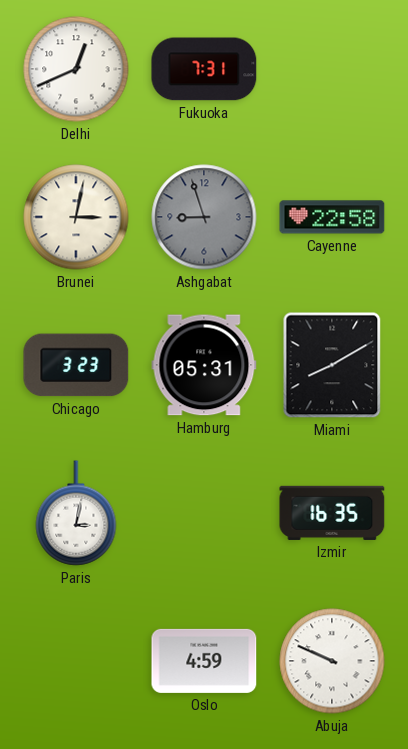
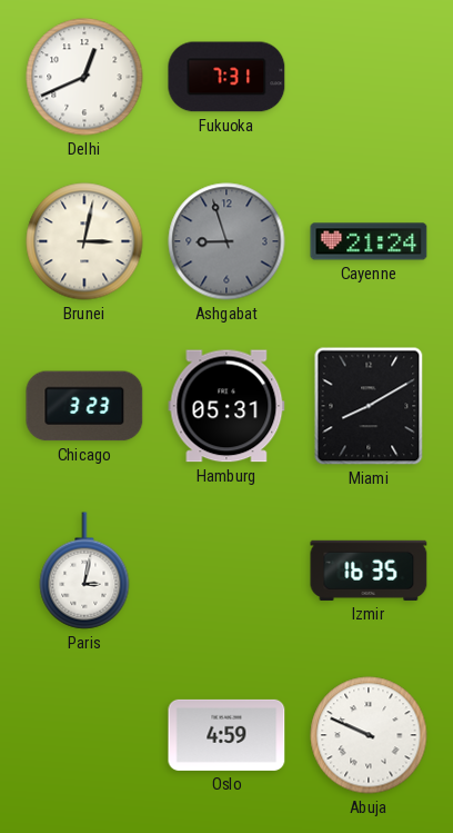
Cayenne: 22:58 -> 21:24
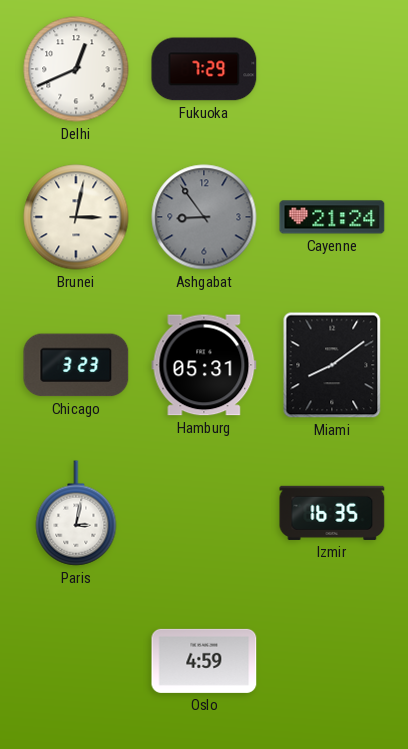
Fukuoka: 7:31 -> 7:29
Ashgabat: 8:57 -> 8:54
Miami: 8:10 -> 8:09
Abuja: 9:49 -> none
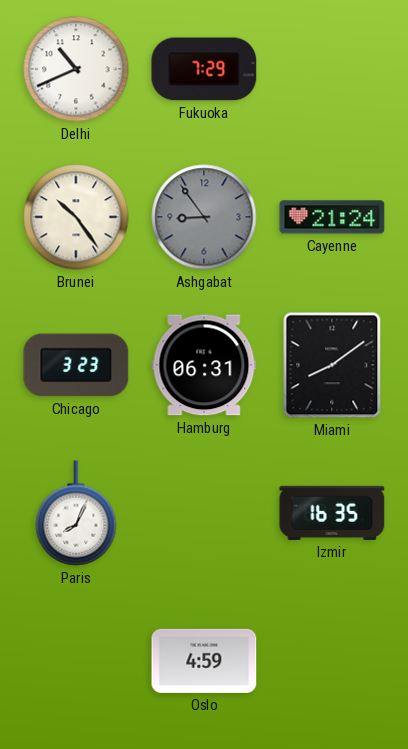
Delhi: 12:41 -> 10:41
Brunei: 3:02 -> 10:24
Hamburg: 05:31 -> 06:31
Paris: 3:02 -> 8:04
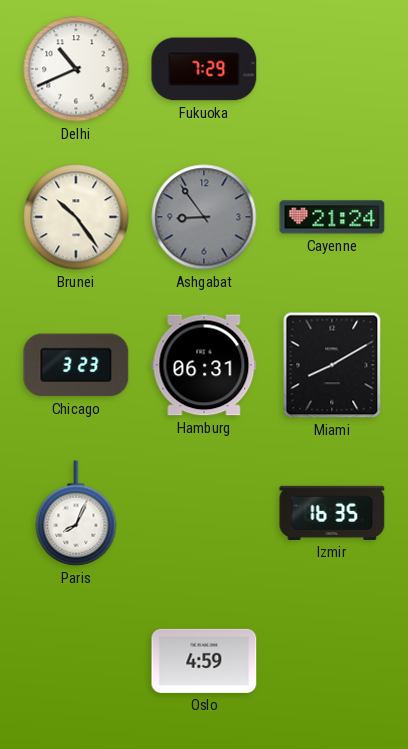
Miami: 8:09 -> 8:10
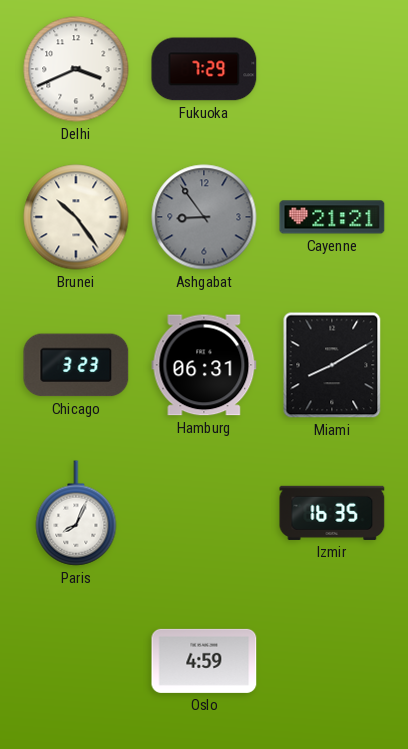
Delhi: 10:41 -> 3:41
Cayenne: 21:24 -> 21:21
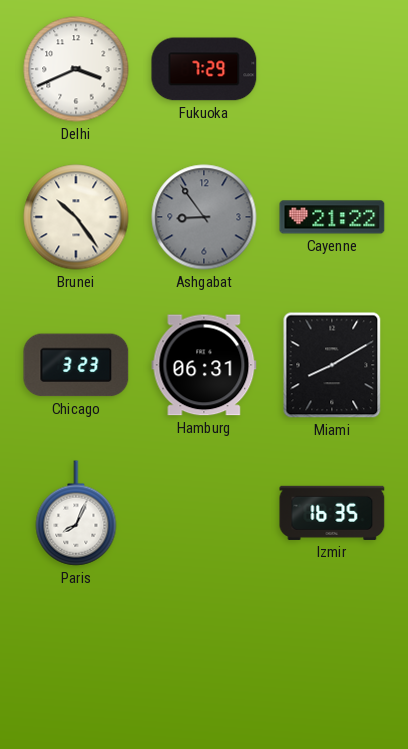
Cayenne: 21:21 -> 21:22
Oslo: 4:59 -> none
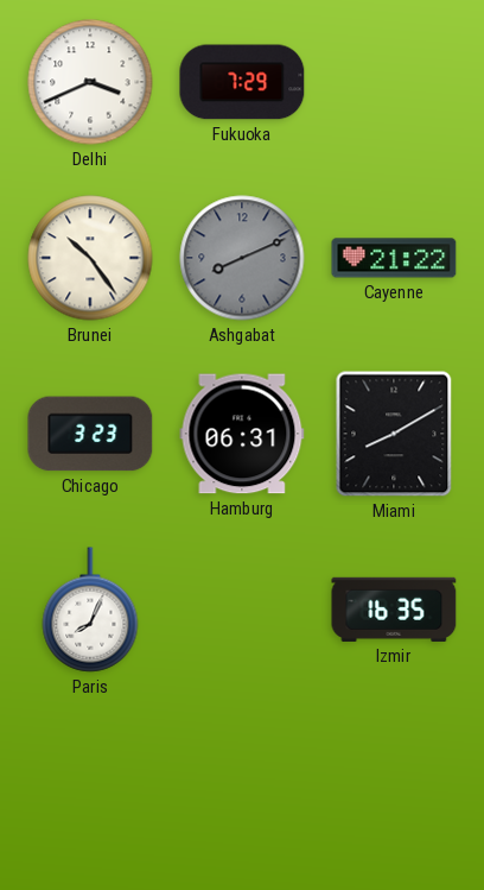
Ashgabat: 8:54 -> 8:11
